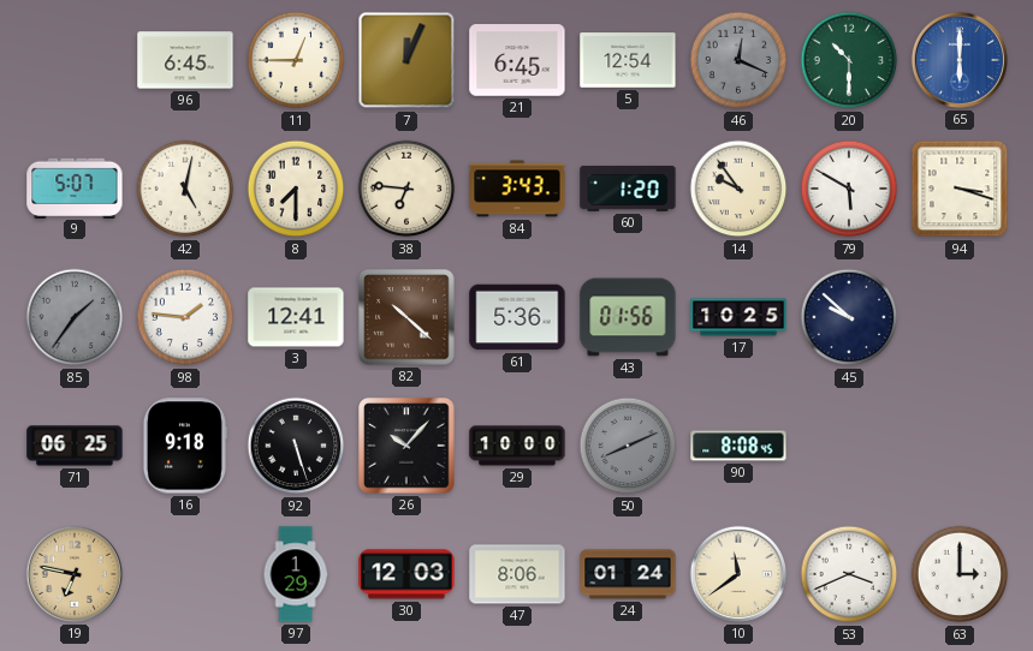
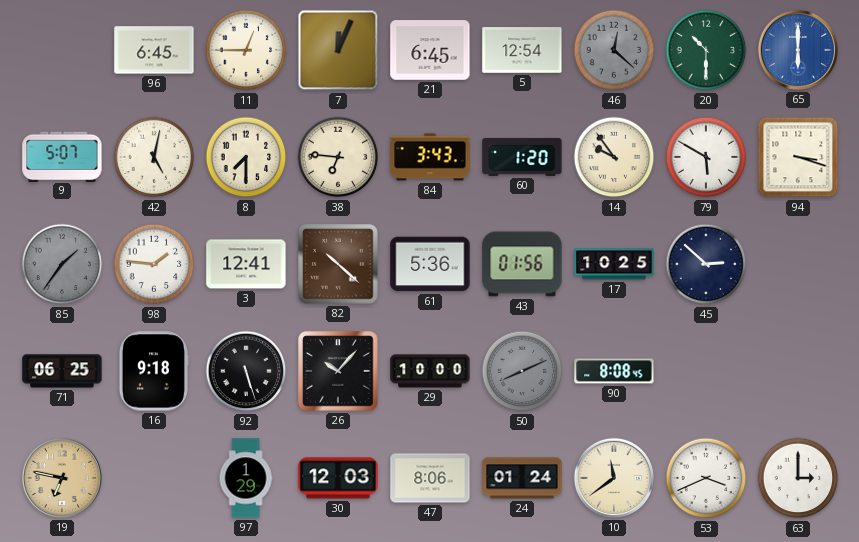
46: 12:19 -> 12:22
45: 9:52 -> 2:52
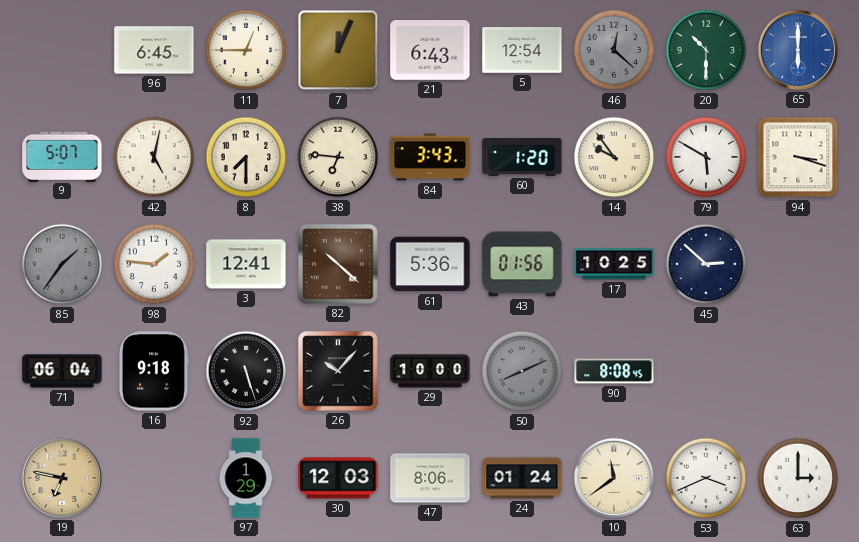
21: 6:45 -> 6:43
71: 06:25 -> 06:04
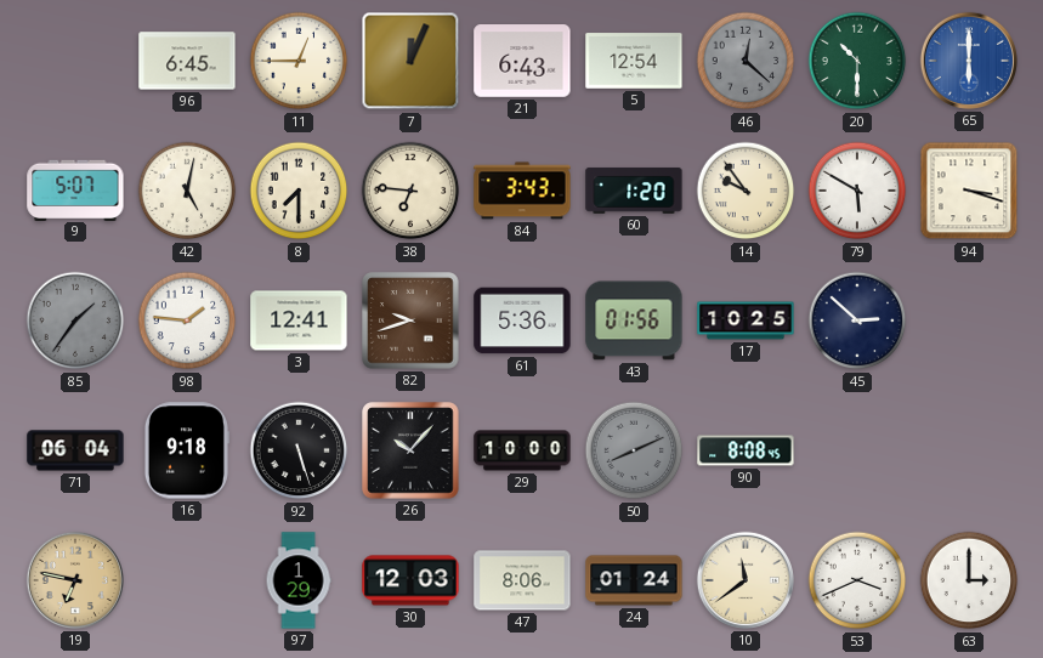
82: 10:22 -> 9:42
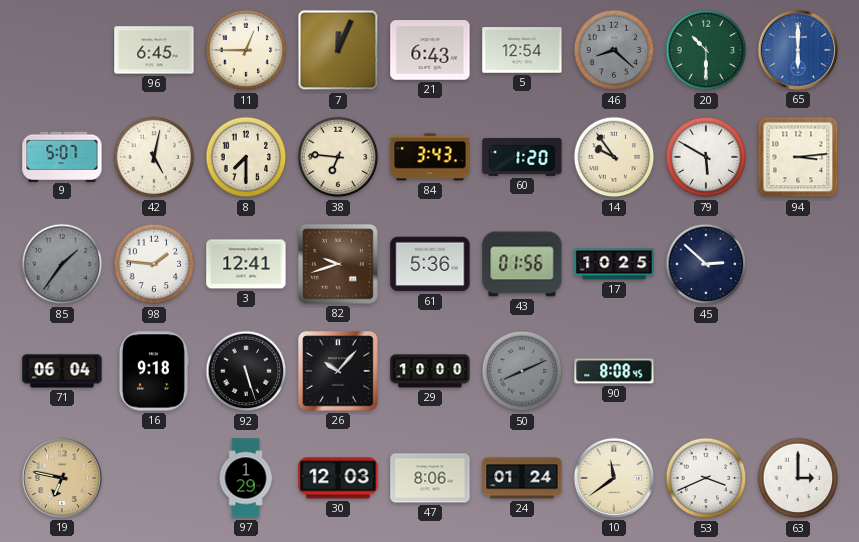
46: 12:22 -> 8:22
94: 3:18 -> 3:14
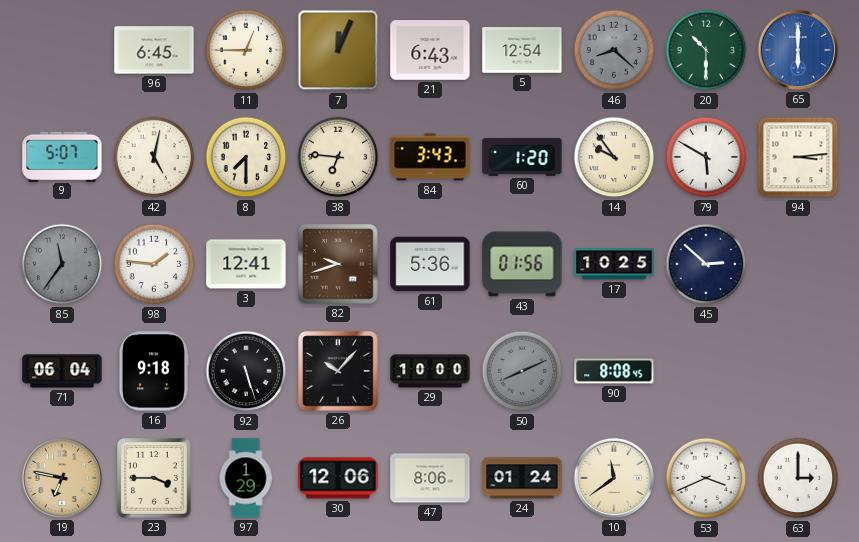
85: 1:36 -> 11:36
23: none -> 3:45
30: 12:03 -> 12:06
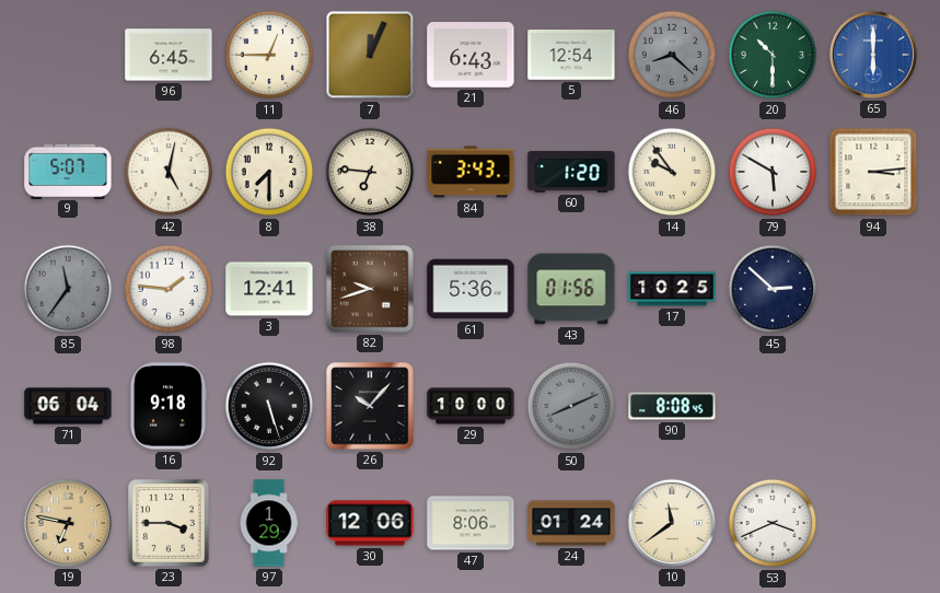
63: 3:00 -> none
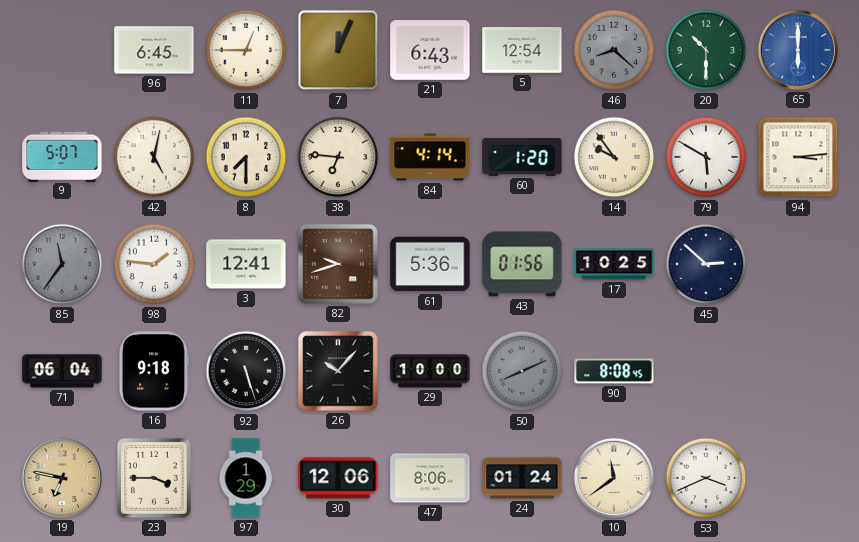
84: 3:43 -> 4:14
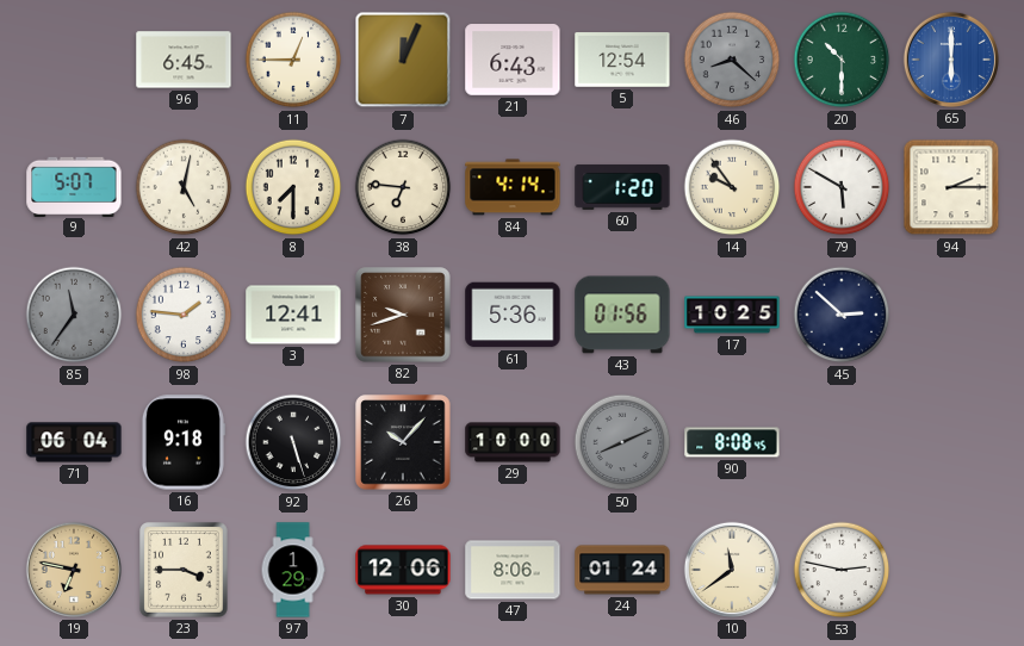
94: 3:14 -> 2:15
53: 3:41 -> 2:47
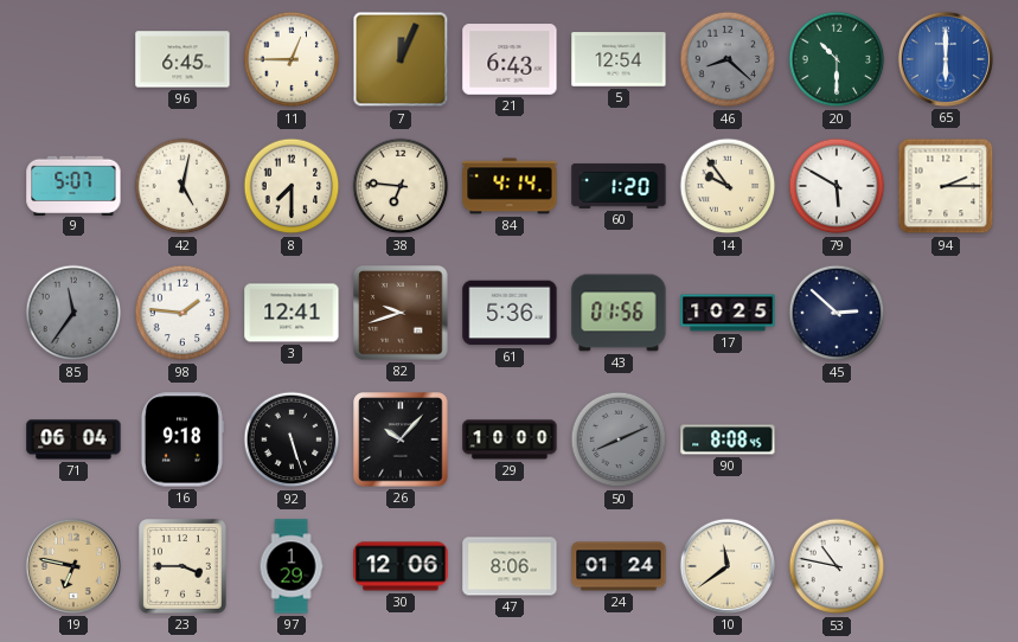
53: 2:47 -> 10:47
